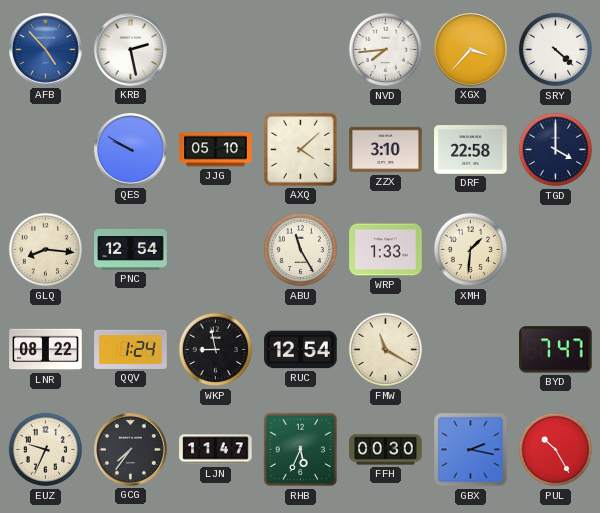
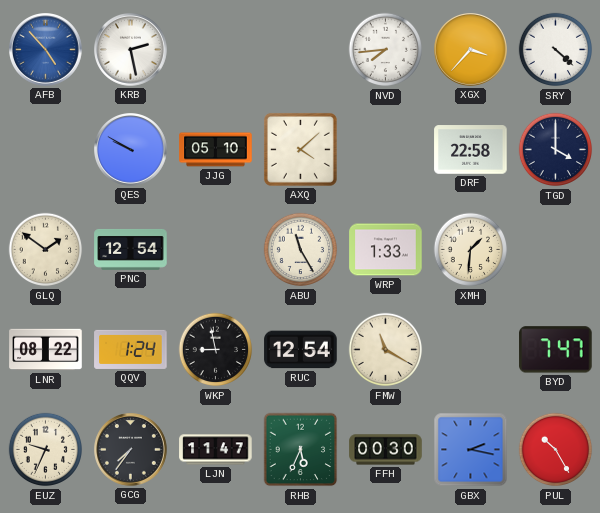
ZZX: 3:10 -> none
GLQ: 8:16 -> 1:51
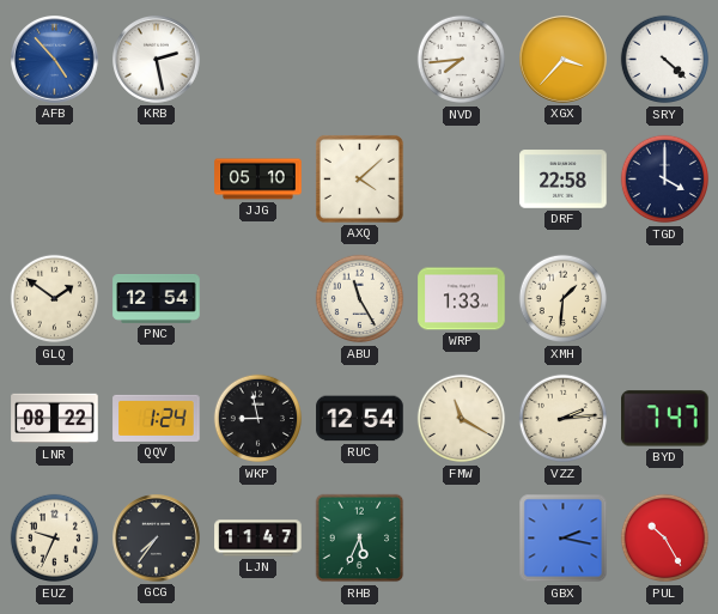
QES: 9:50 -> none
VZZ: none -> 2:14
FFH: 00:30 -> none
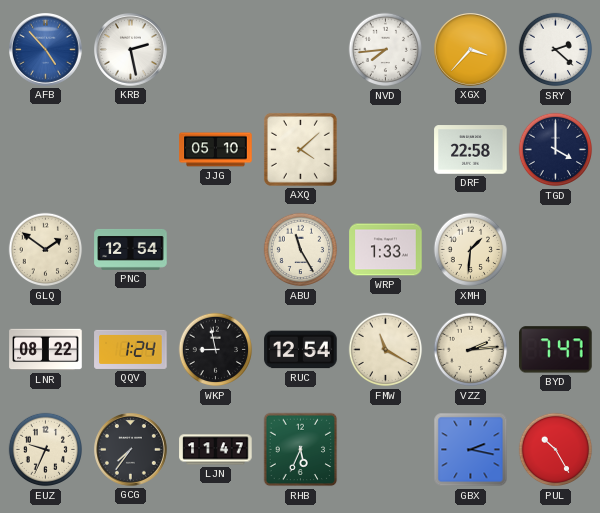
SRY: 4:22 -> 2:22
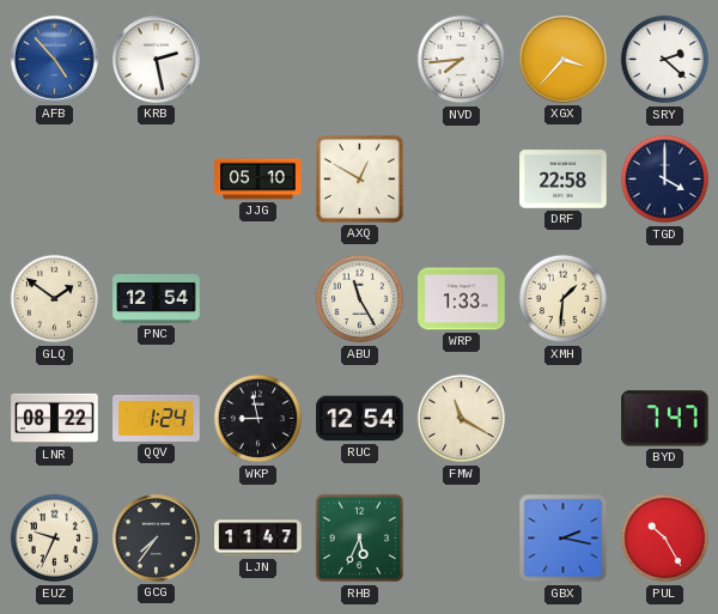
AXQ: 4:08 -> 12:50
VZZ: 2:14 -> none
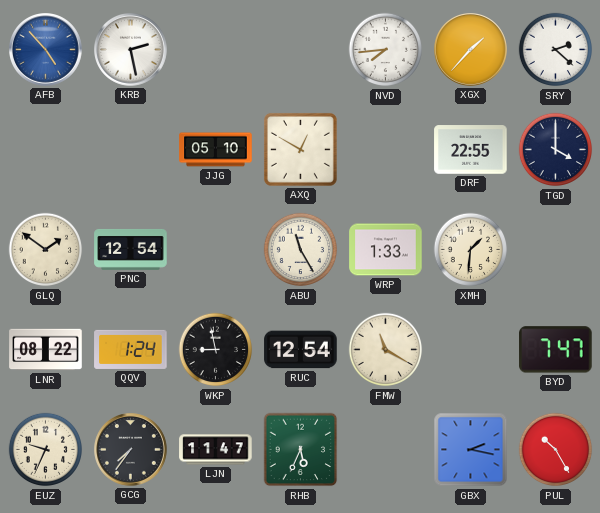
XGX: 3:37 -> 1:37
DRF: 22:58 -> 22:55
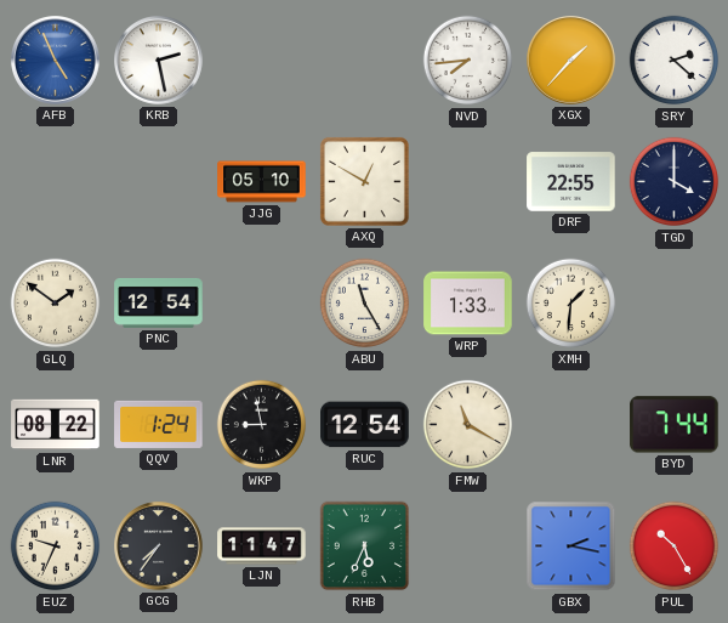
AFB: 4:53 -> 4:56
BYD: 7:47 -> 7:44
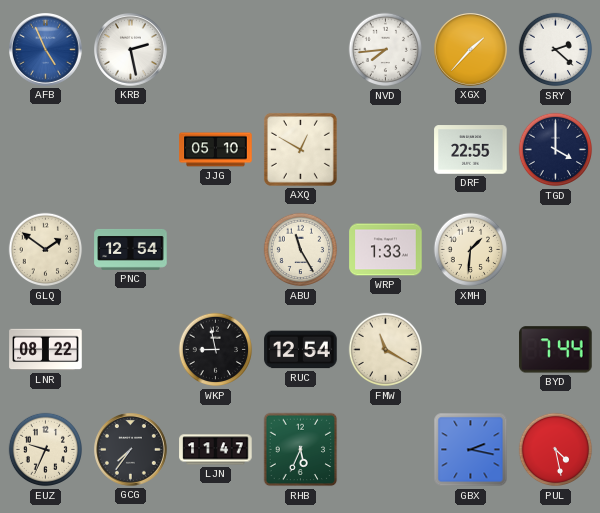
QQV: 1:24 -> none
PUL: 10:25 -> 4:28
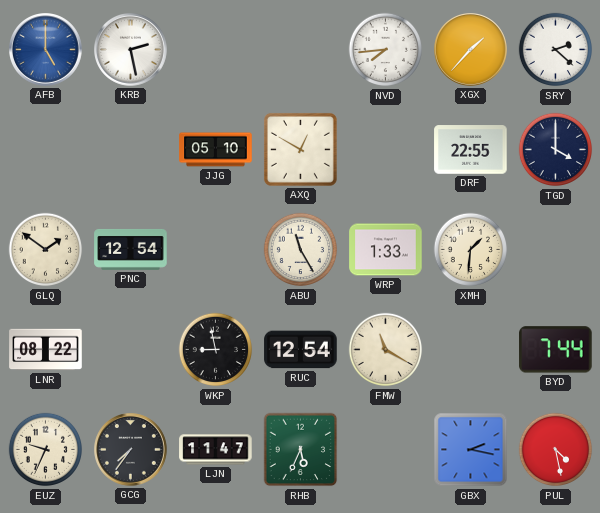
AFB: 4:56 -> 5:00
